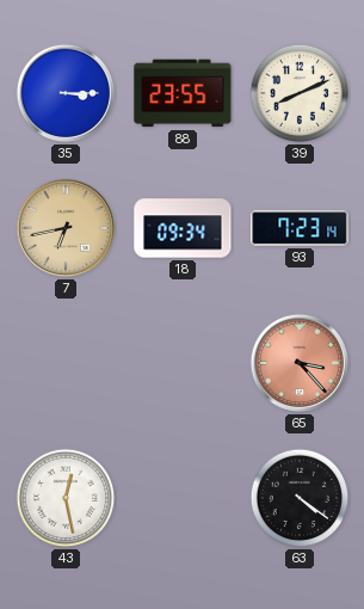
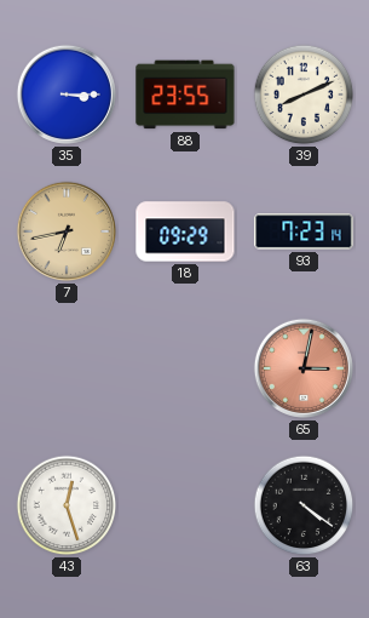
18: 09:34 -> 09:29
65: 3:23 -> 3:02
43: 12:28 -> 12:27
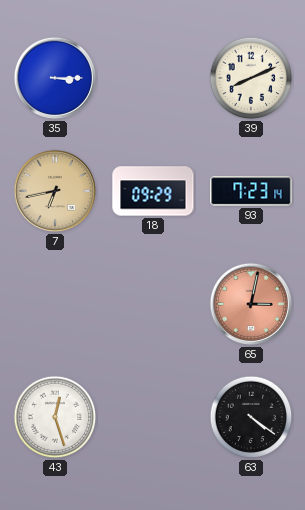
88: 23:55 -> none
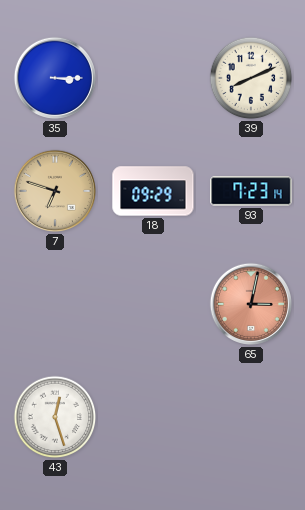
7: 6:43 -> 6:48
63: 4:21 -> none
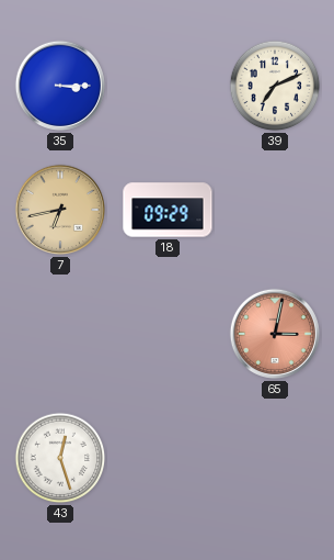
39: 8:11 -> 7:11
7: 6:48 -> 6:43
93: 7:23 -> none
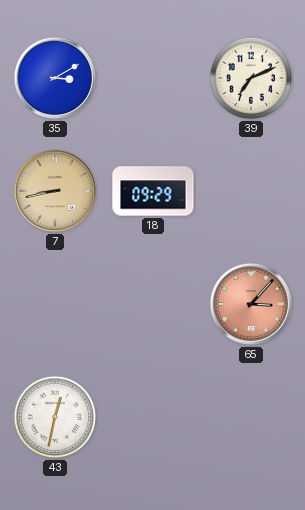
35: 3:15 -> 3:10
7: 6:43 -> 8:43
65: 3:02 -> 3:07
43: 12:27 -> 12:32
